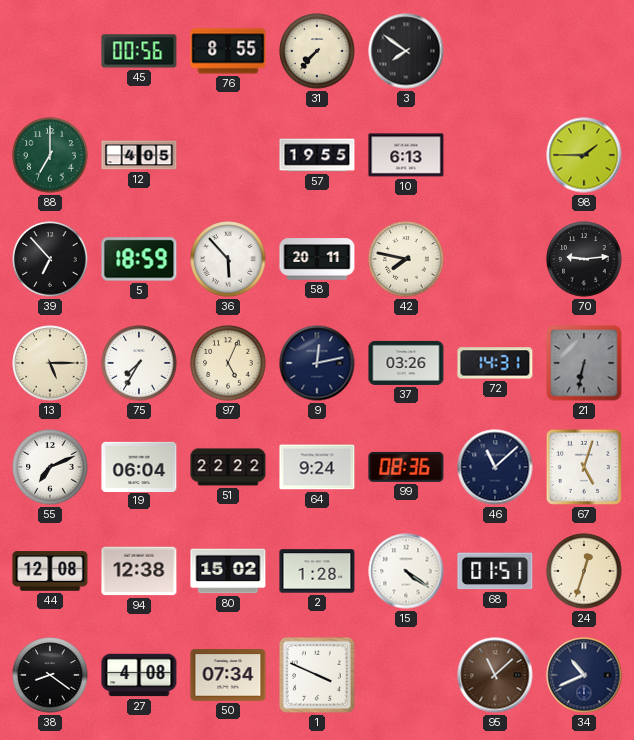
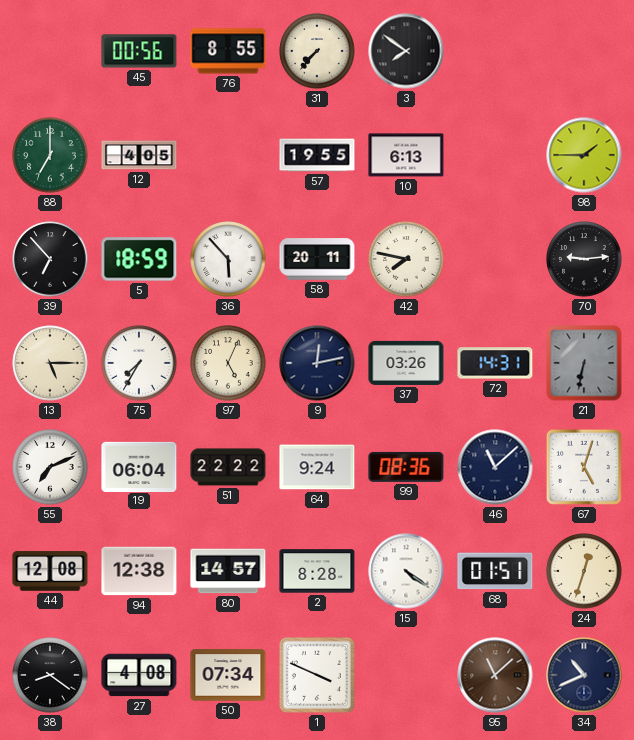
80: 15:02 -> 14:57
2: 1:28 -> 8:28
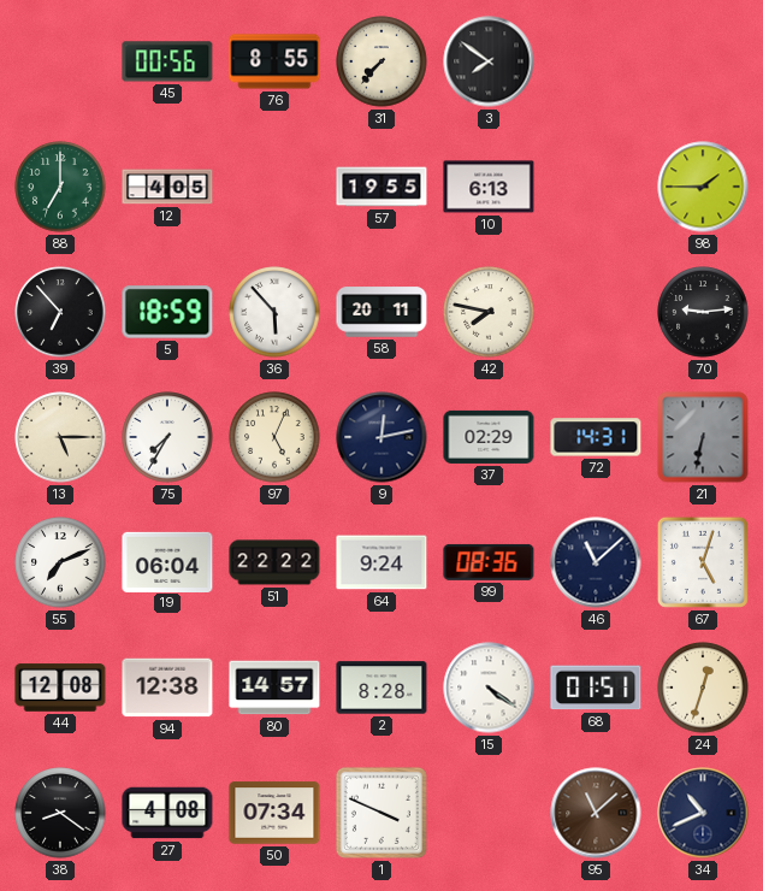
37: 03:26 -> 02:29
